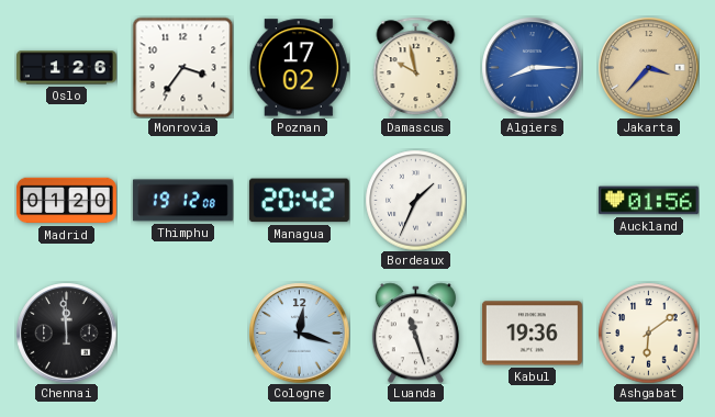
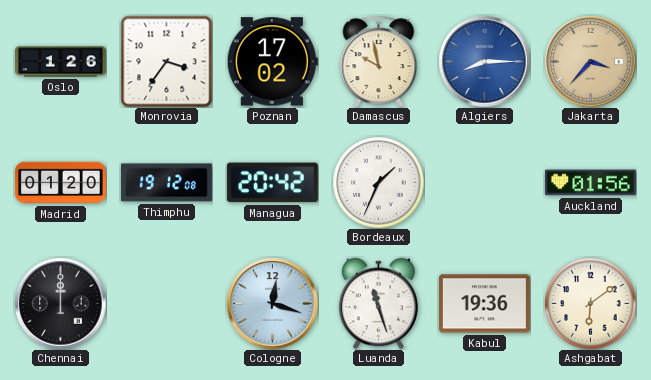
Chennai: 11:59 -> 12:00
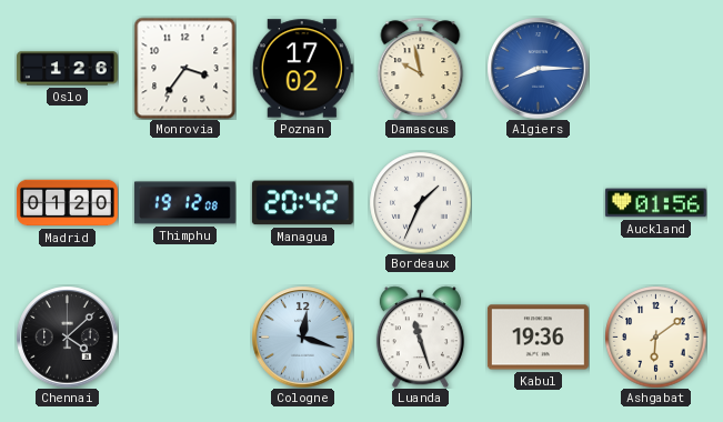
Jakarta: 3:37 -> none
Chennai: 12:00 -> 4:08
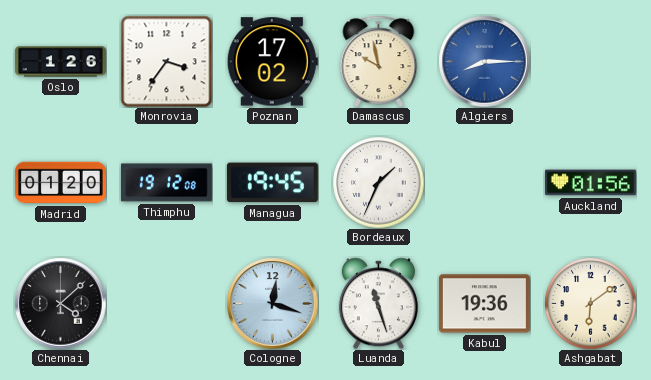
Managua: 20:42 -> 19:45
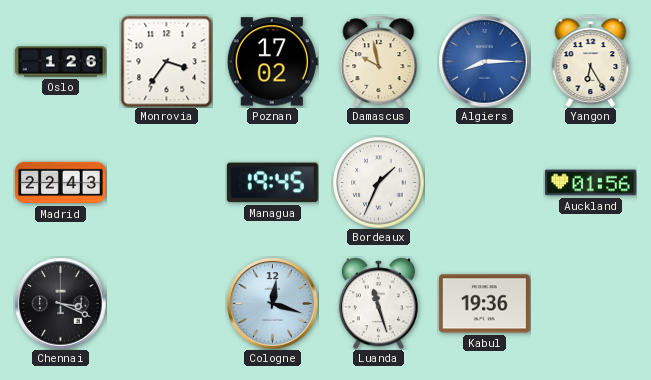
Yangon: none -> 6:25
Madrid: 01:20 -> 22:43
Thimphu: 19:12 -> none
Chennai: 4:08 -> 3:19
Ashgabat: 6:09 -> none
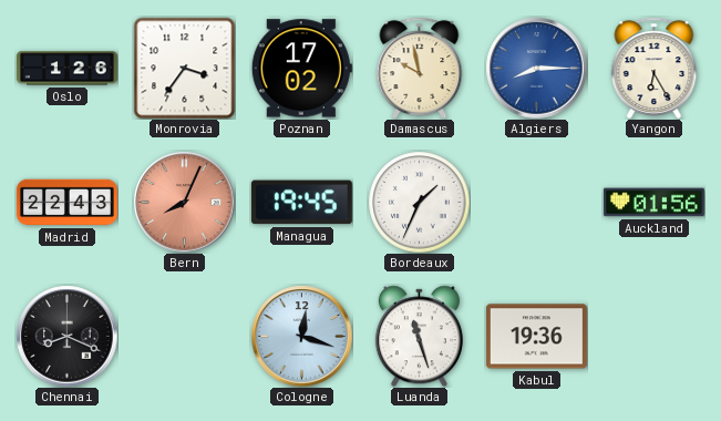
Bern: none -> 8:04
Chennai: 3:19 -> 8:19
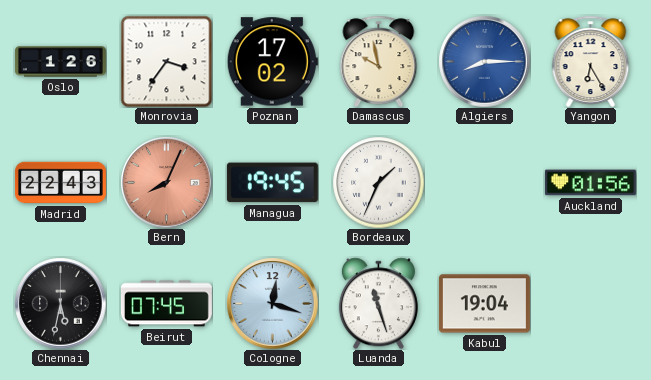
Chennai: 8:19 -> 5:32
Beirut: none -> 07:45
Kabul: 19:36 -> 19:04
